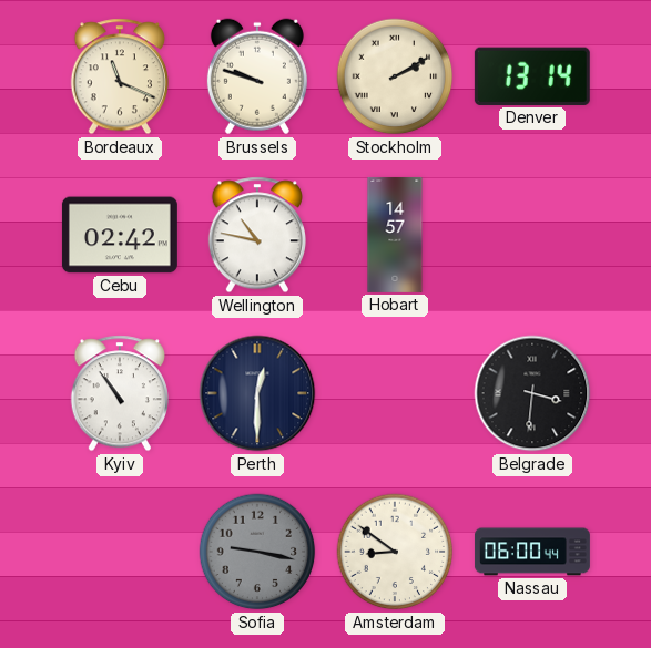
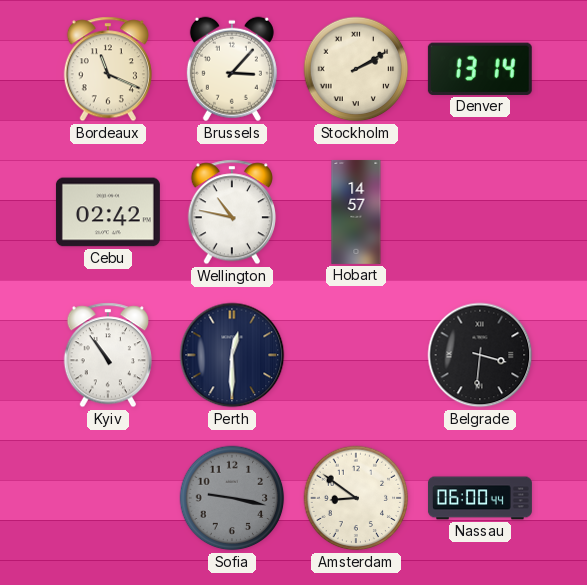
Brussels: 9:48 -> 3:07
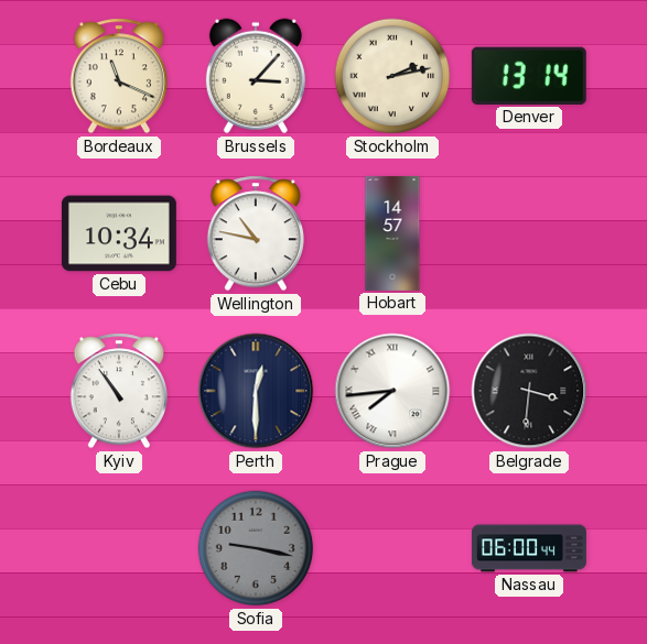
Stockholm: 2:10 -> 2:13
Cebu: 02:42 -> 10:34
Prague: none -> 7:44
Amsterdam: 8:51 -> none
